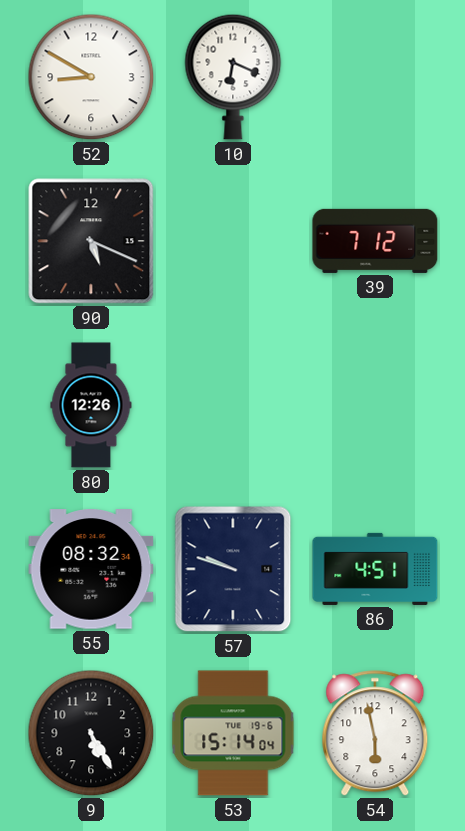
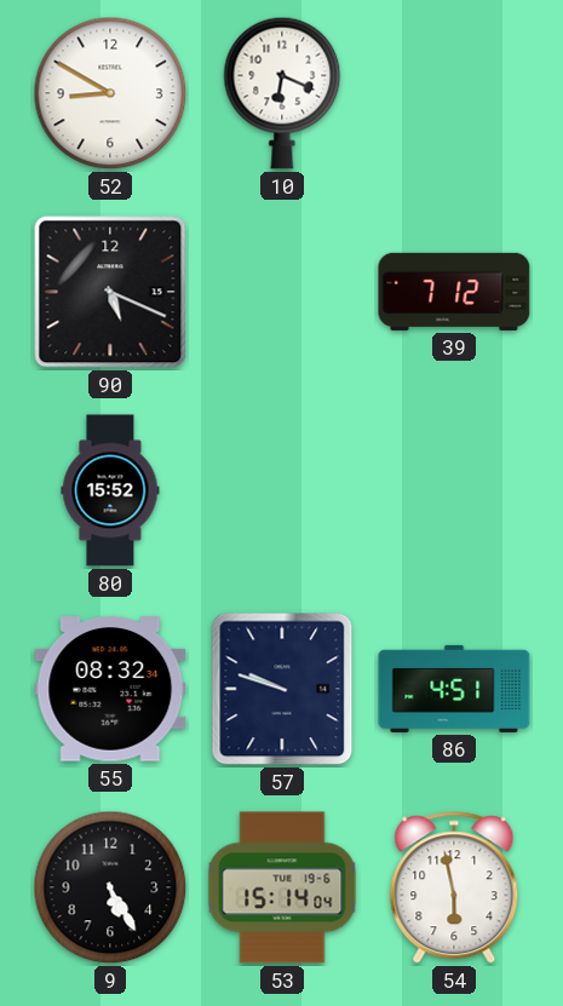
80: 12:26 -> 15:52
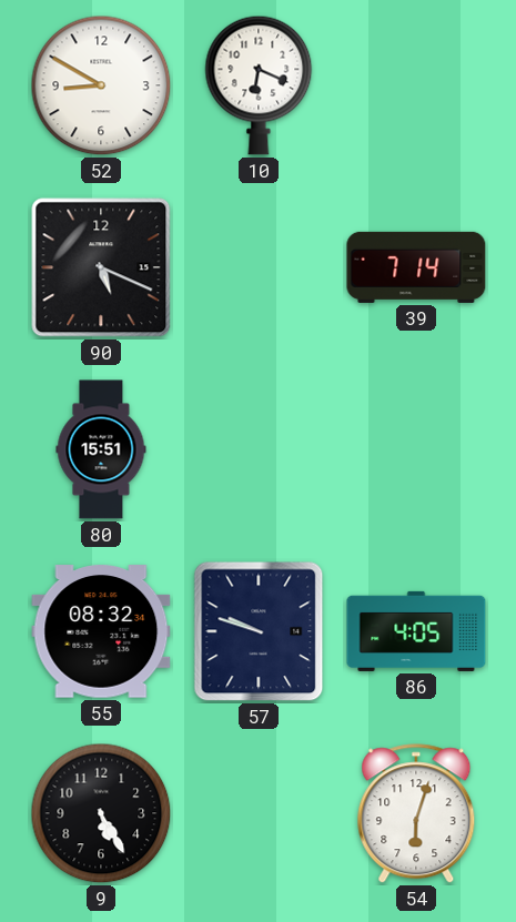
39: 7:12 -> 7:14
80: 15:52 -> 15:51
86: 4:51 -> 4:05
53: 15:14 -> none
54: 5:58 -> 6:03
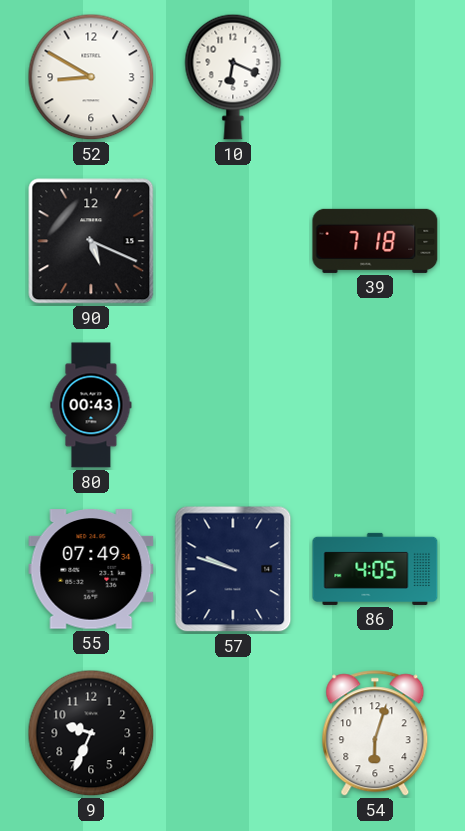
39: 7:14 -> 7:18
80: 15:51 -> 00:43
55: 08:32 -> 07:49
9: 5:25 -> 9:34
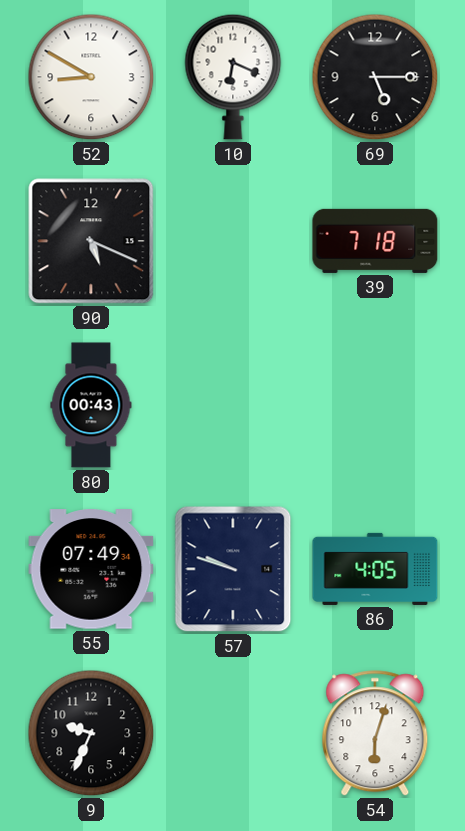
69: none -> 5:15
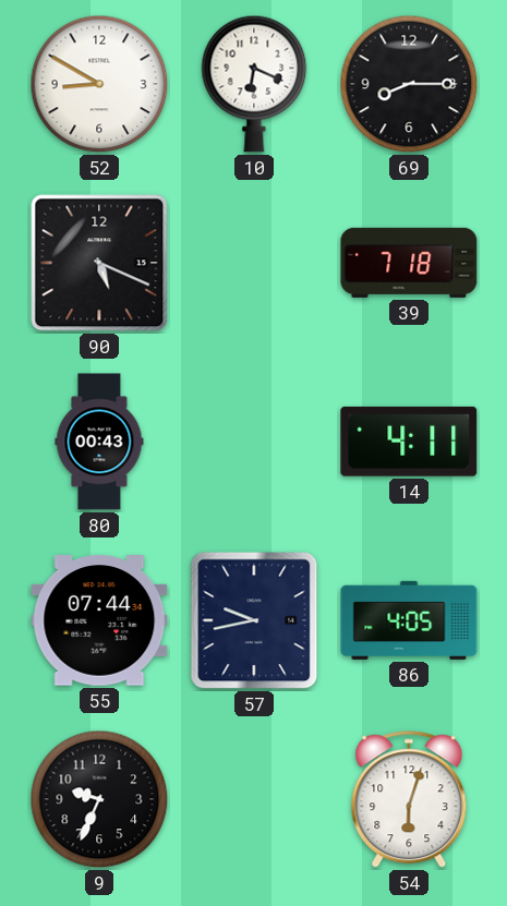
69: 5:15 -> 8:15
14: none -> 4:11
55: 07:49 -> 07:44
57: 9:48 -> 9:43
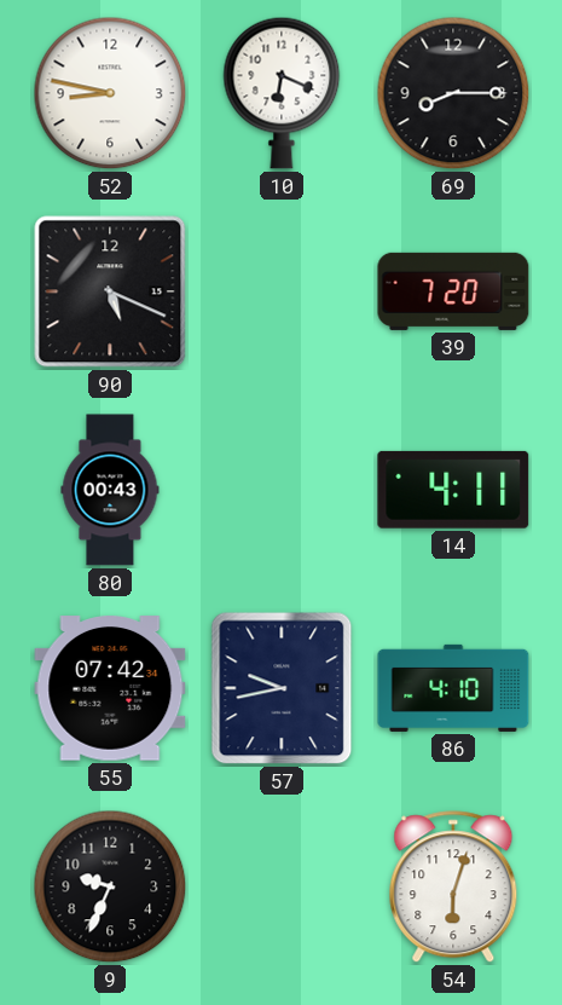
52: 8:50 -> 8:47
39: 7:18 -> 7:20
55: 07:44 -> 07:42
86: 4:05 -> 4:10
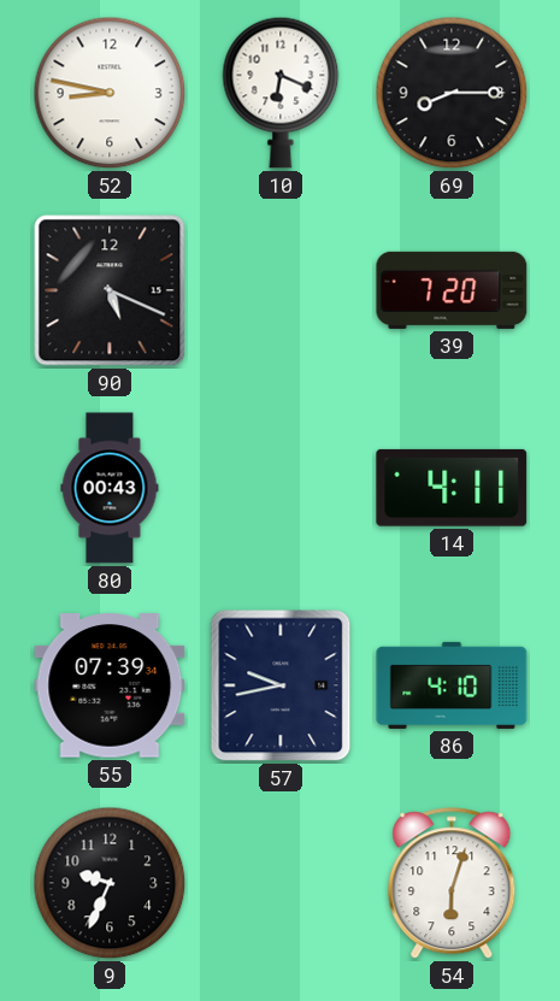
55: 07:42 -> 07:39
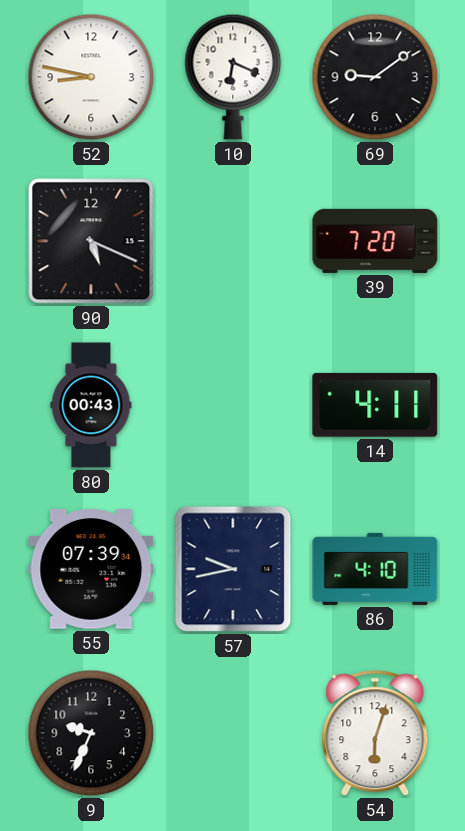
69: 8:15 -> 9:09
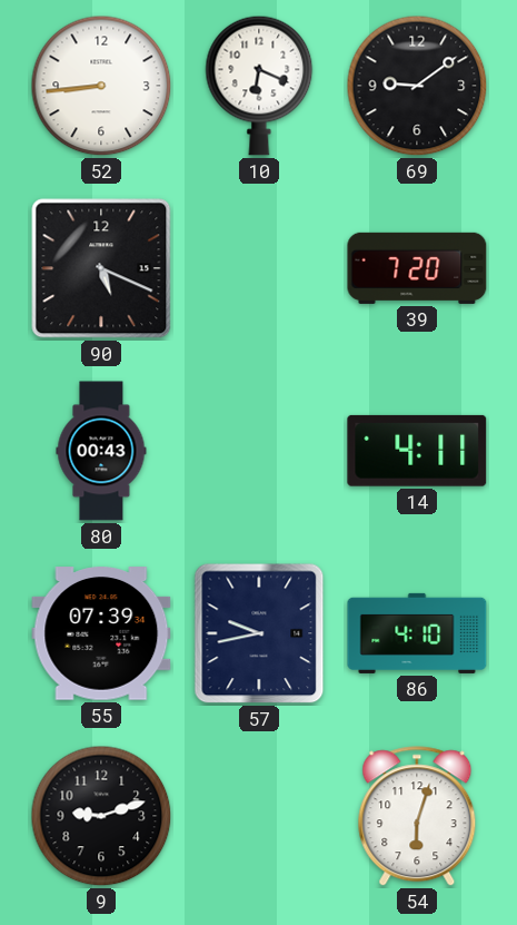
52: 8:47 -> 8:44
9: 9:34 -> 9:12
